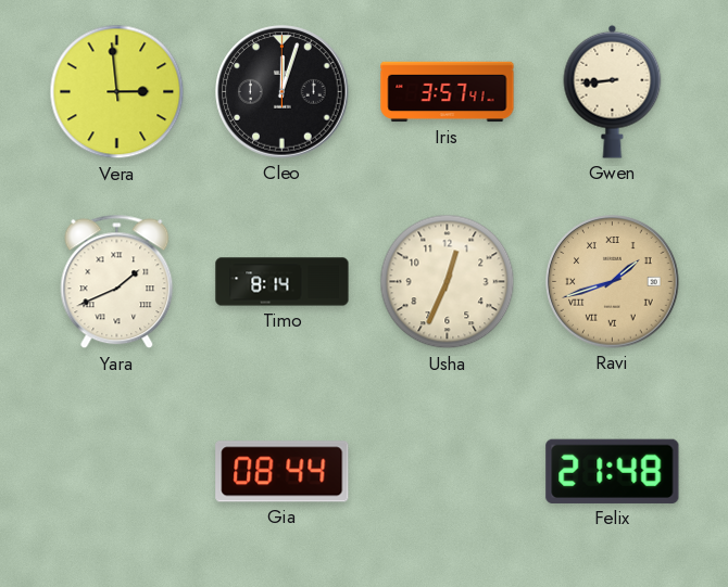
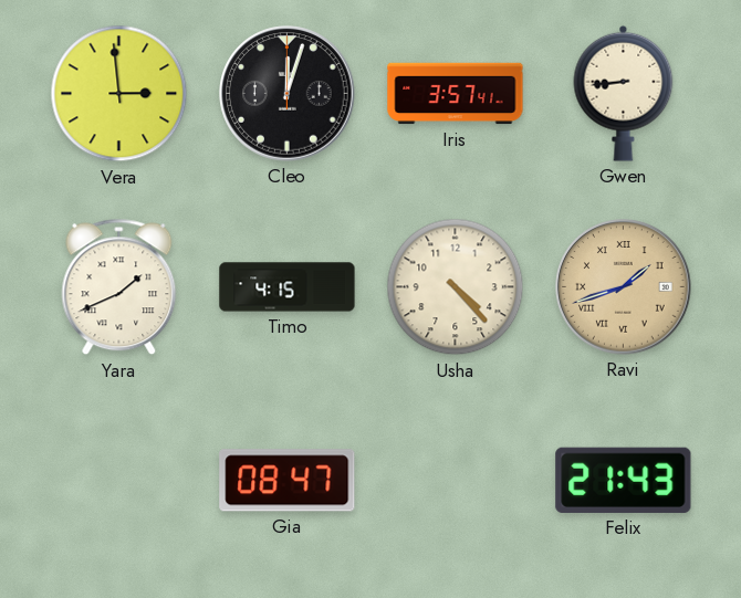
Timo: 8:14 -> 4:15
Usha: 12:34 -> 4:23
Gia: 08:44 -> 08:47
Felix: 21:48 -> 21:43
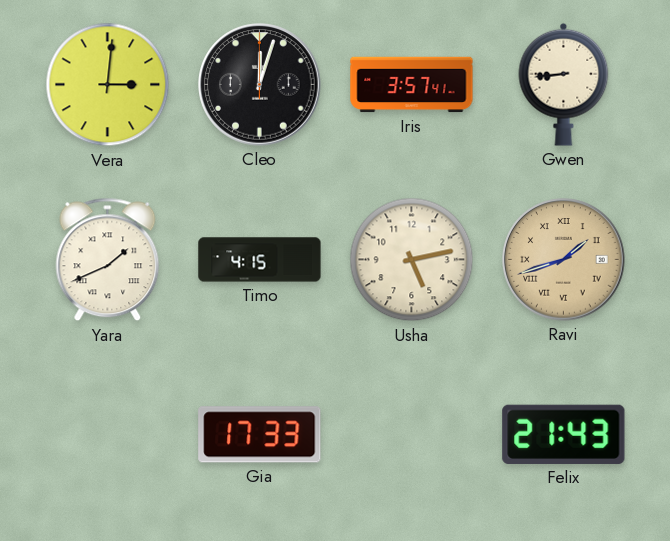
Vera: 2:59 -> 3:01
Usha: 4:23 -> 5:13
Gia: 08:47 -> 17:33
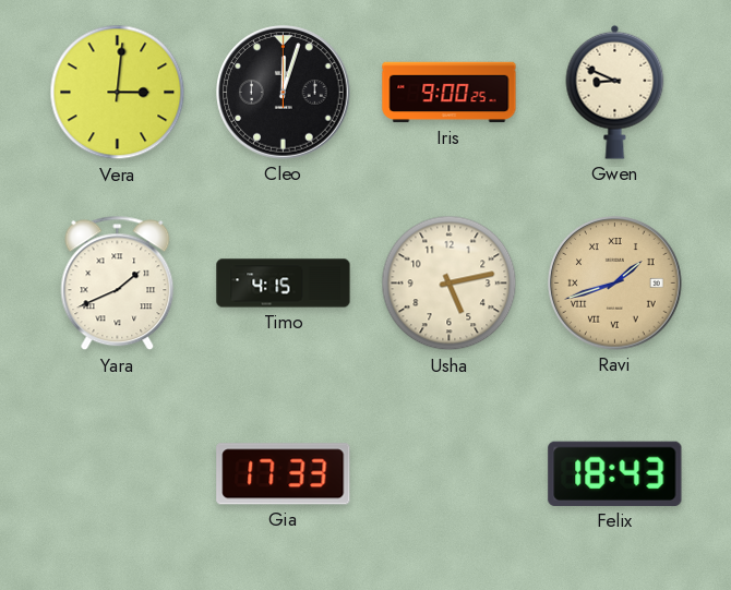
Iris: 3:57 -> 9:00
Gwen: 8:44 -> 8:49
Felix: 21:43 -> 18:43
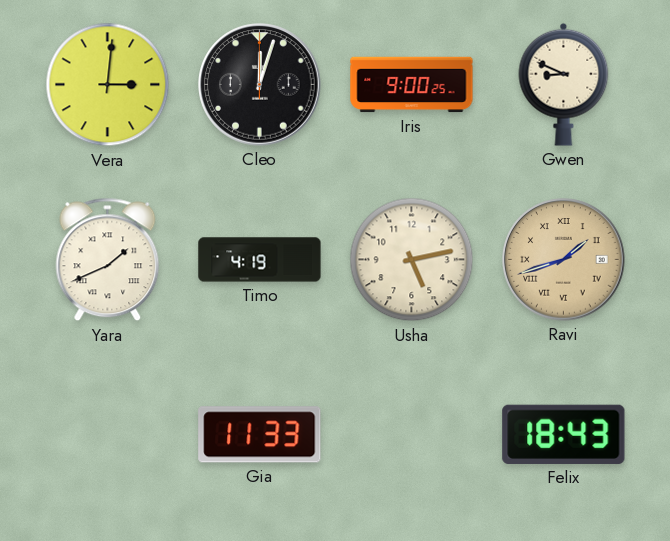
Timo: 4:15 -> 4:19
Gia: 17:33 -> 11:33
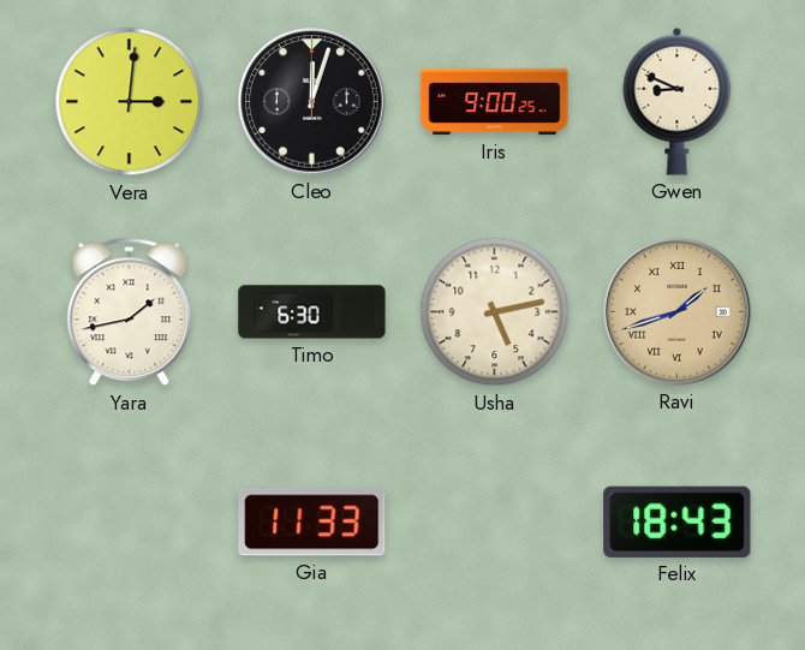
Yara: 1:41 -> 1:43
Timo: 4:19 -> 6:30
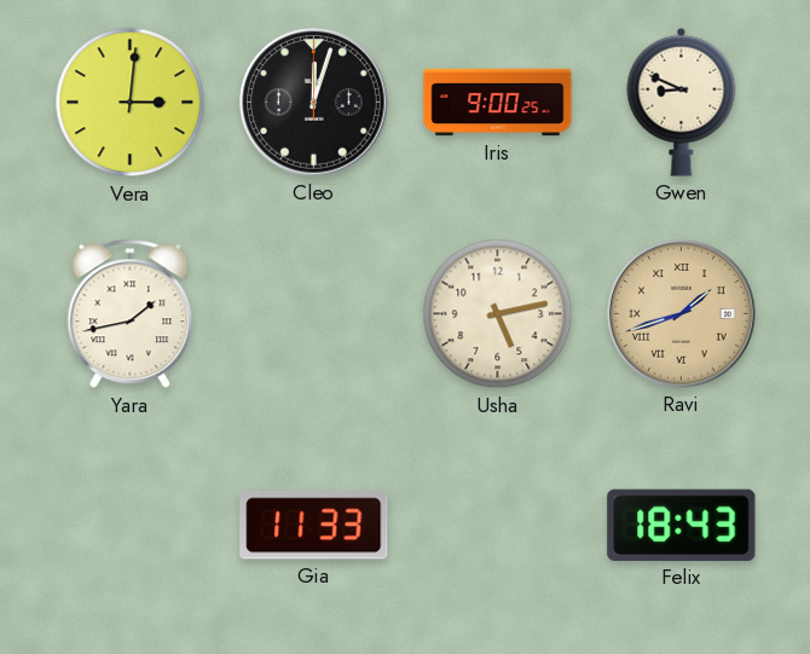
Timo: 6:30 -> none
